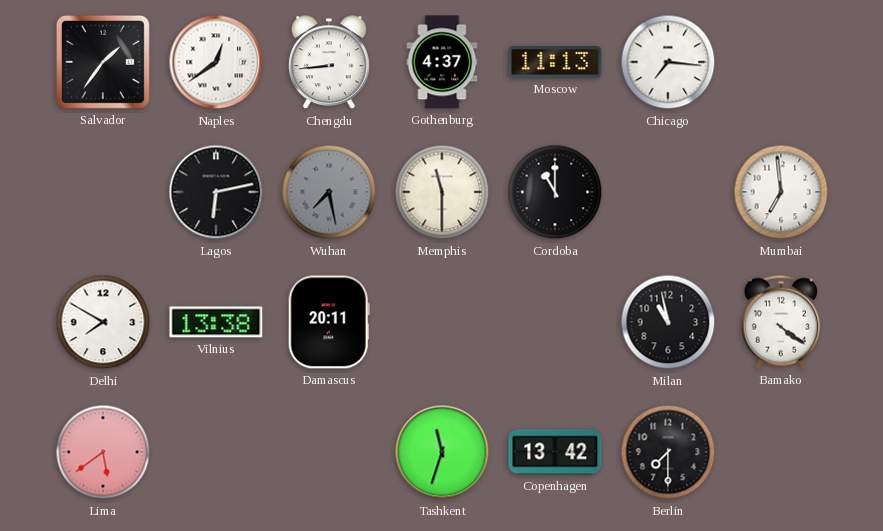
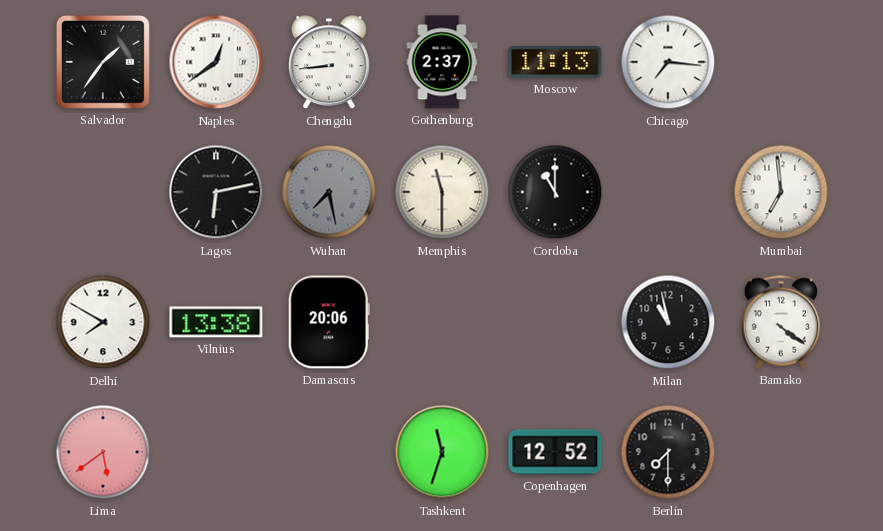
Gothenburg: 4:37 -> 2:37
Damascus: 20:11 -> 20:06
Copenhagen: 13:42 -> 12:52
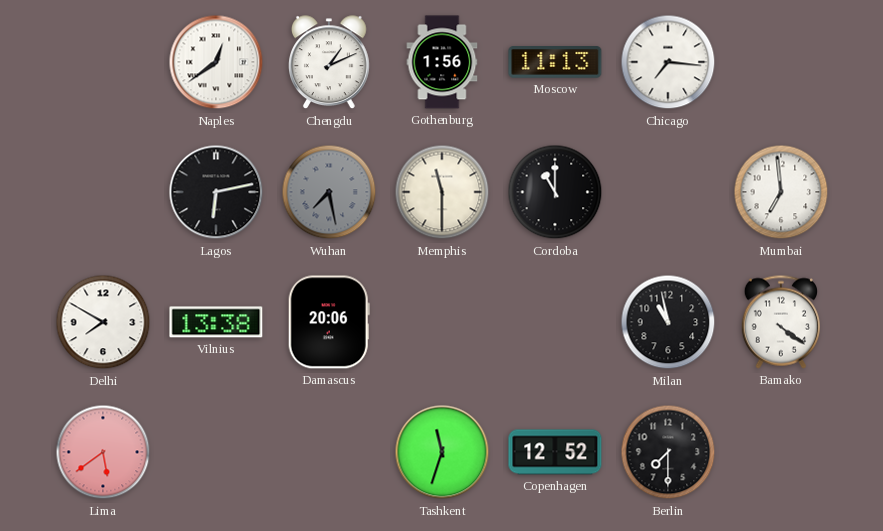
Salvador: 1:36 -> none
Chengdu: 8:44 -> 1:11
Gothenburg: 2:37 -> 1:56
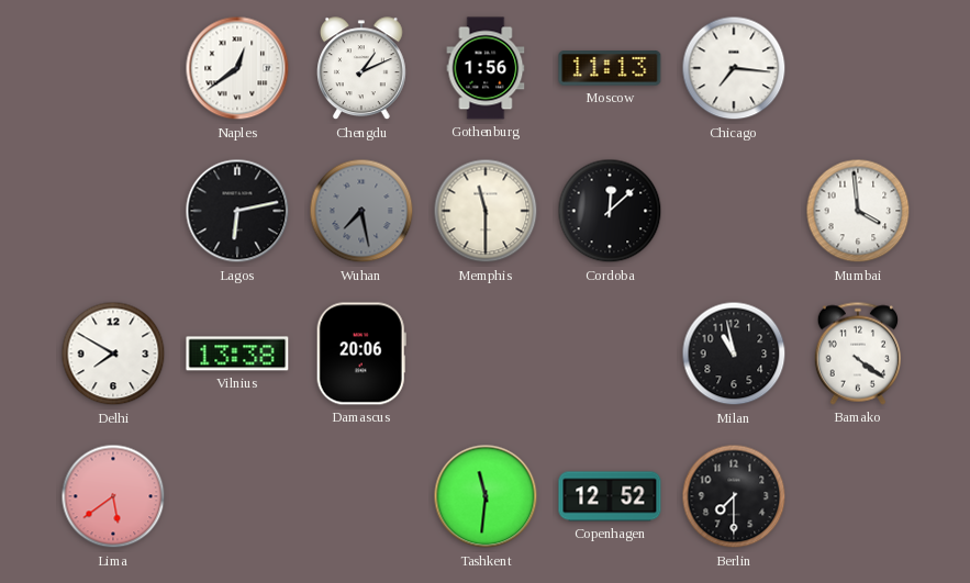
Cordoba: 11:00 -> 12:08
Mumbai: 6:59 -> 3:59
Tashkent: 11:33 -> 11:31
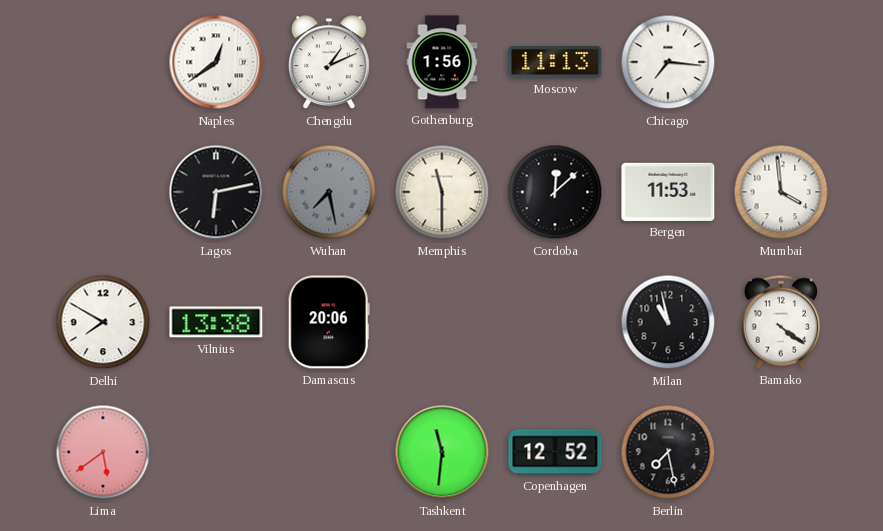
Bergen: none -> 11:53
Berlin: 7:30 -> 7:28
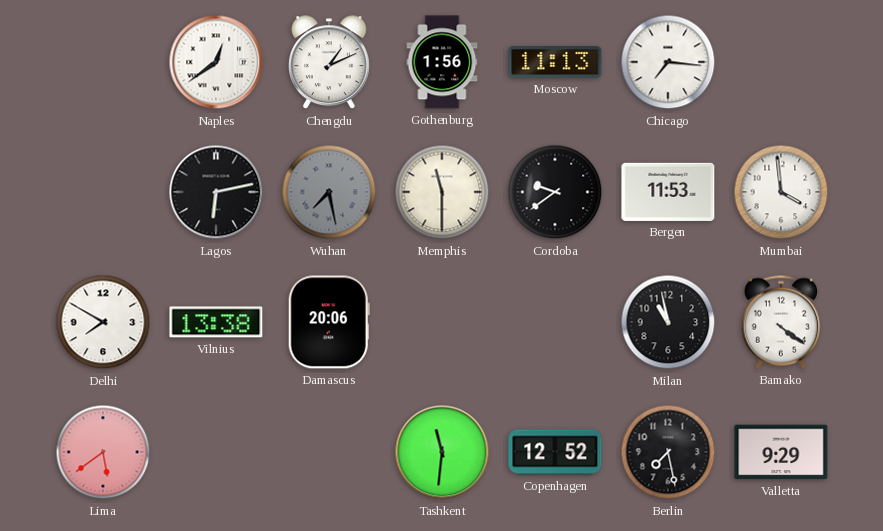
Cordoba: 12:08 -> 9:39
Valletta: none -> 9:29
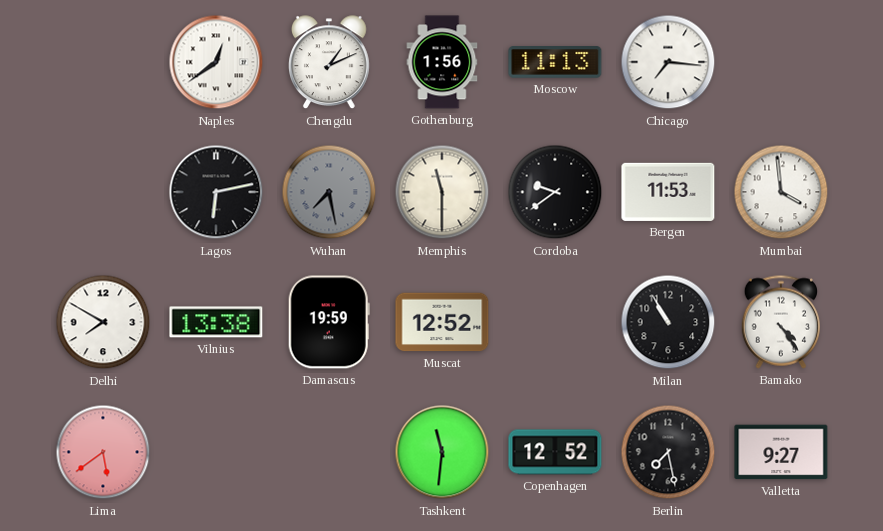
Damascus: 20:06 -> 19:59
Muscat: none -> 12:52
Milan: 10:58 -> 10:55
Bamako: 4:21 -> 4:24
Valletta: 9:29 -> 9:27
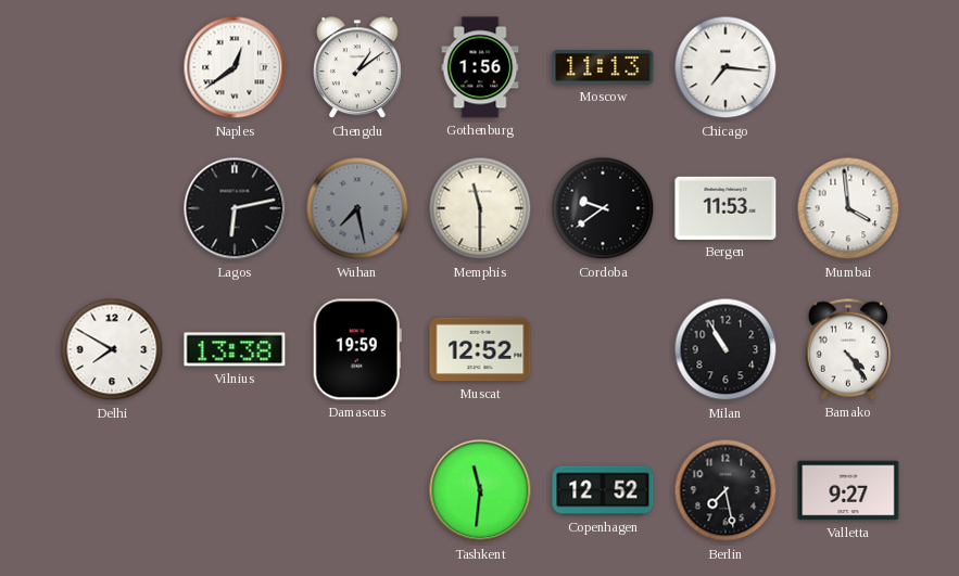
Chengdu: 1:11 -> 1:09
Lima: 5:39 -> none
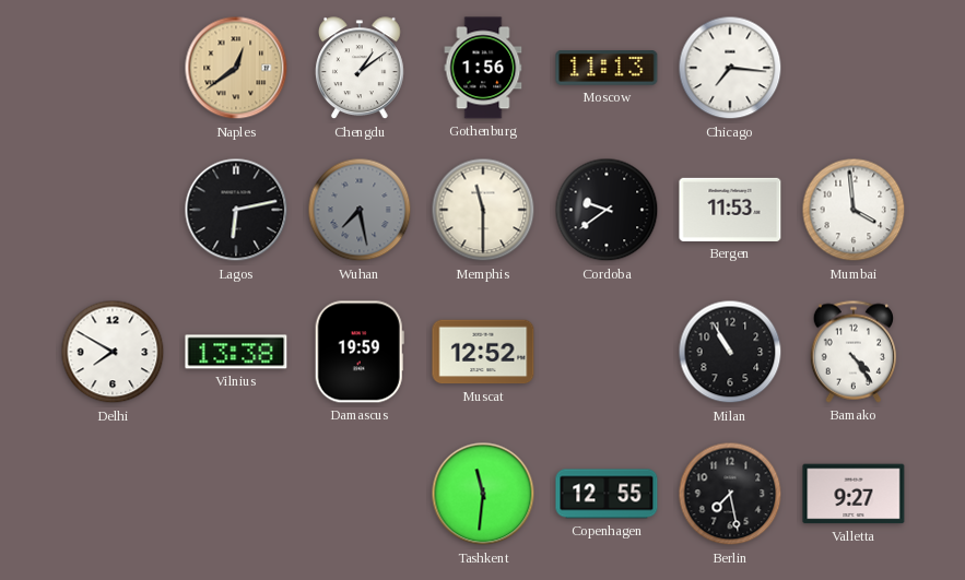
Naples dial: white -> champagne
Copenhagen: 12:52 -> 12:55
